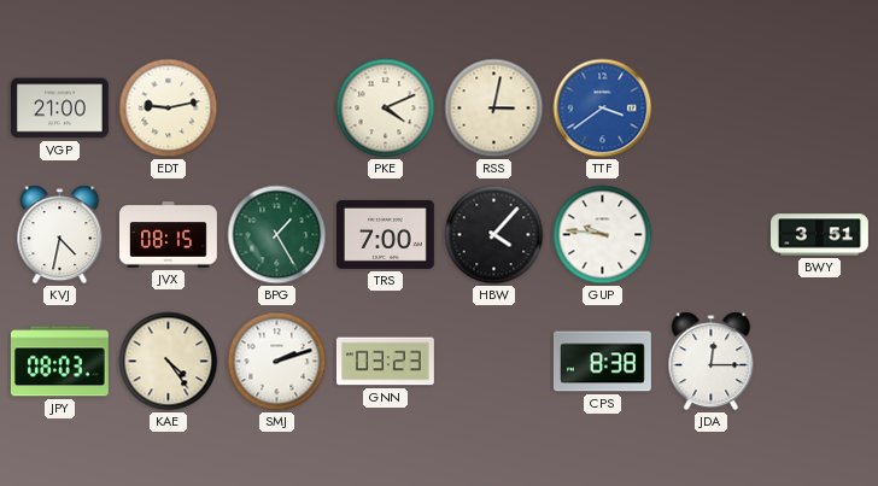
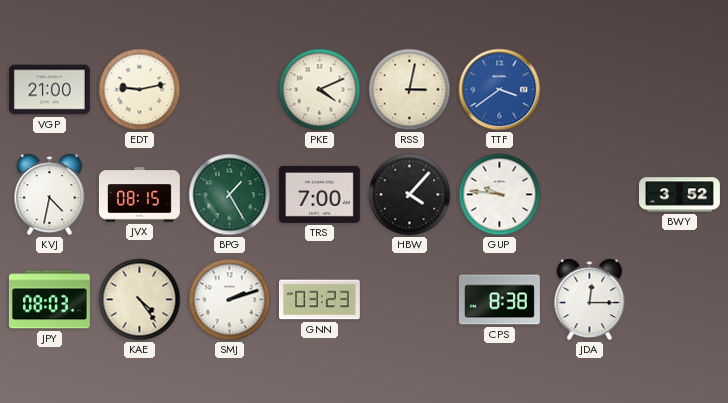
BWY: 3:51 -> 3:52
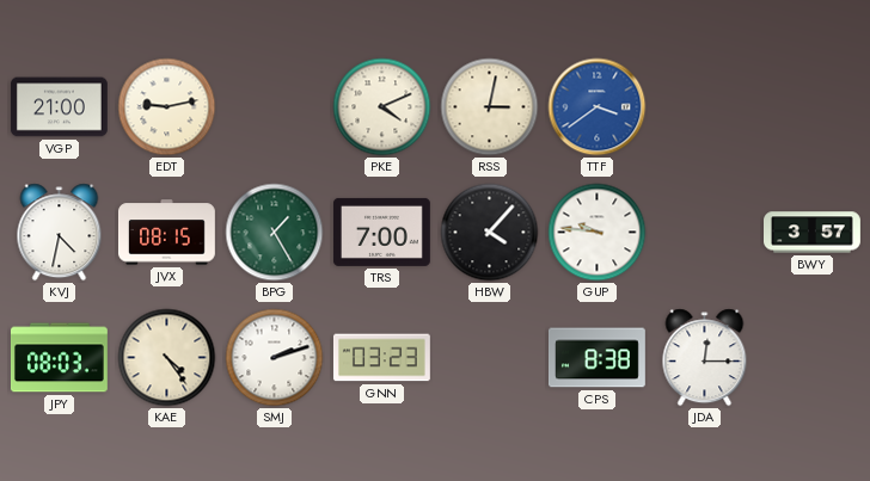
BWY: 3:52 -> 3:57
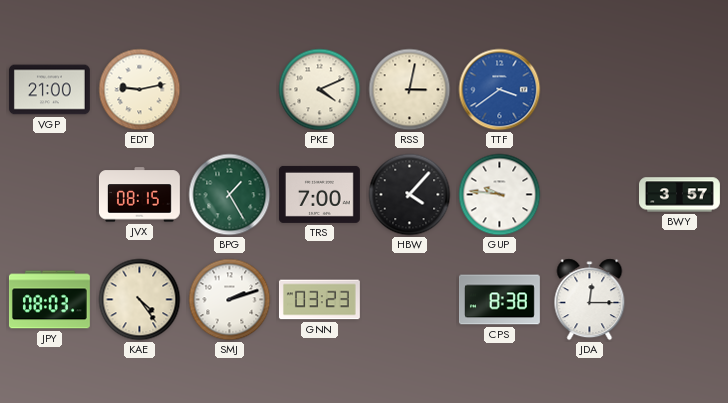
KVJ: 4:32 -> none
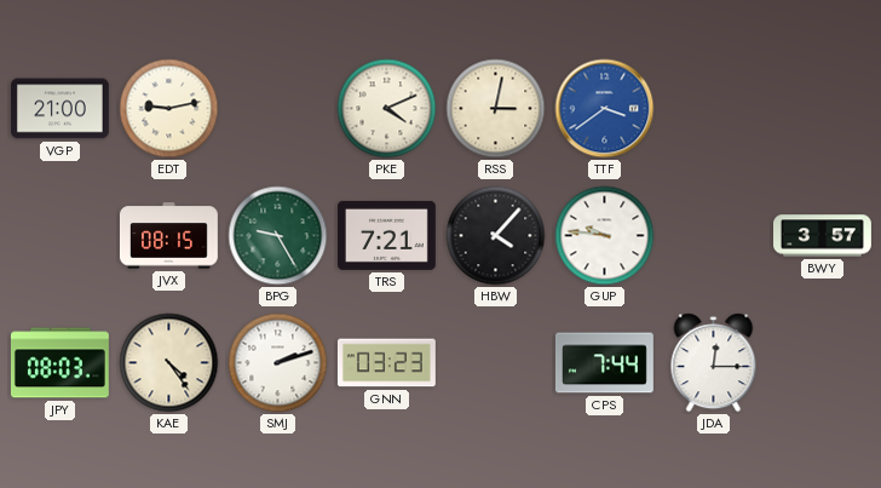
BPG: 1:25 -> 9:25
TRS: 7:00 -> 7:21
CPS: 8:38 -> 7:44
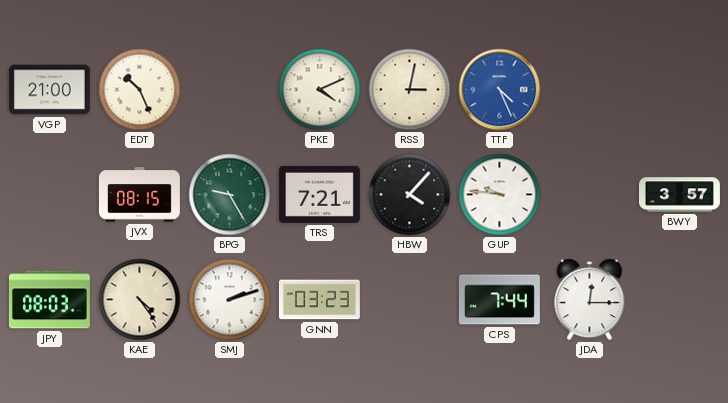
EDT: 9:13 -> 10:26
TTF: 3:39 -> 4:26
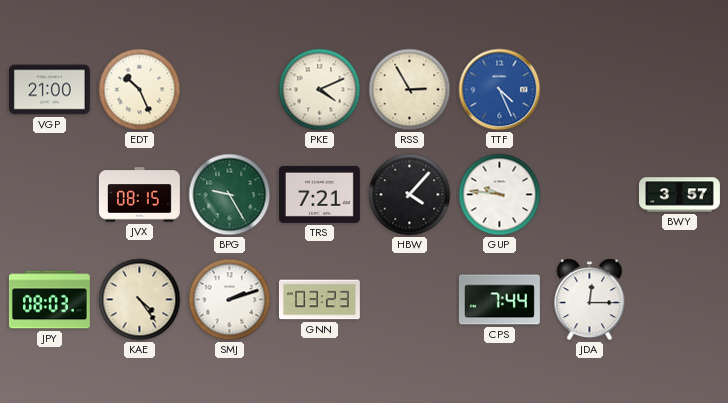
RSS: 3:02 -> 2:55
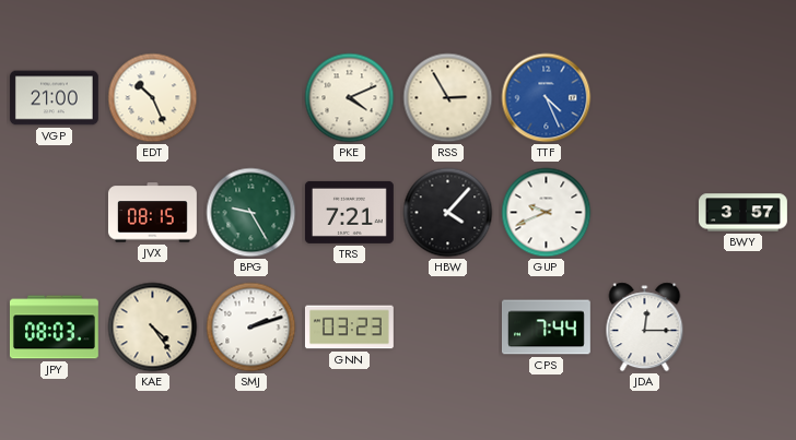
GUP: 9:46 -> 9:41
